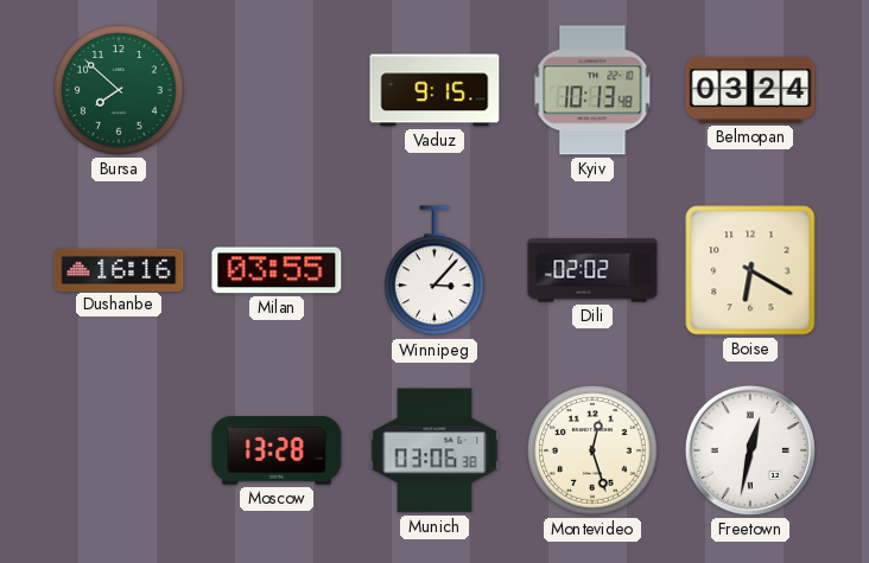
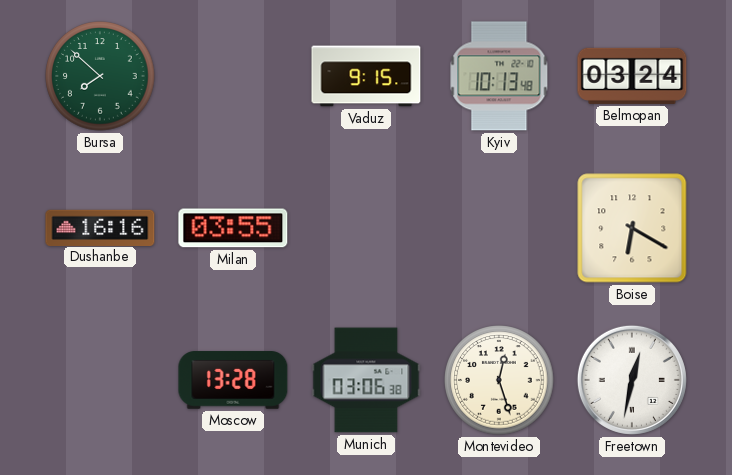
Winnipeg: 3:07 -> none
Dili: 02:02 -> none
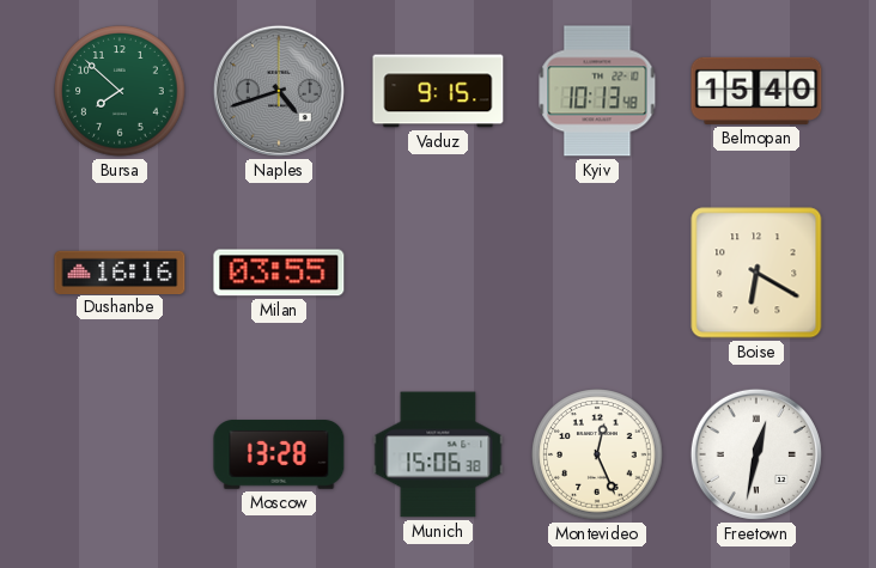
Naples: none -> 4:42
Belmopan: 03:24 -> 15:40
Munich: 03:06 -> 15:06
Montevideo: 12:27 -> 12:26
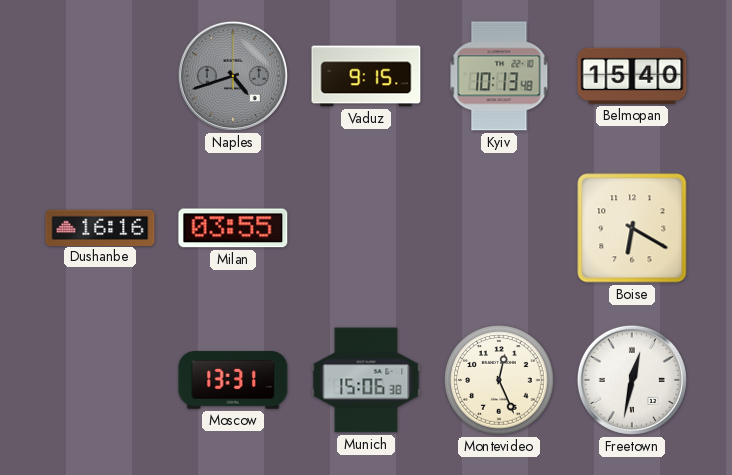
Bursa: 7:52 -> none
Moscow: 13:28 -> 13:31
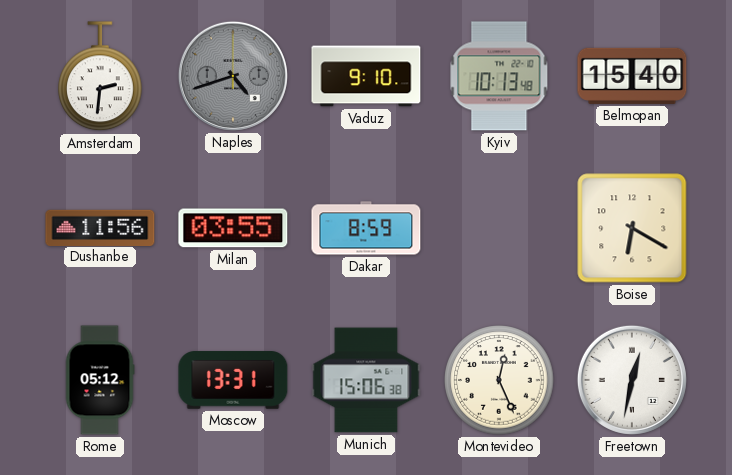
Amsterdam: none -> 2:31
Vaduz: 9:15 -> 9:10
Dushanbe: 16:16 -> 11:56
Dakar: none -> 8:59
Rome: none -> 05:12
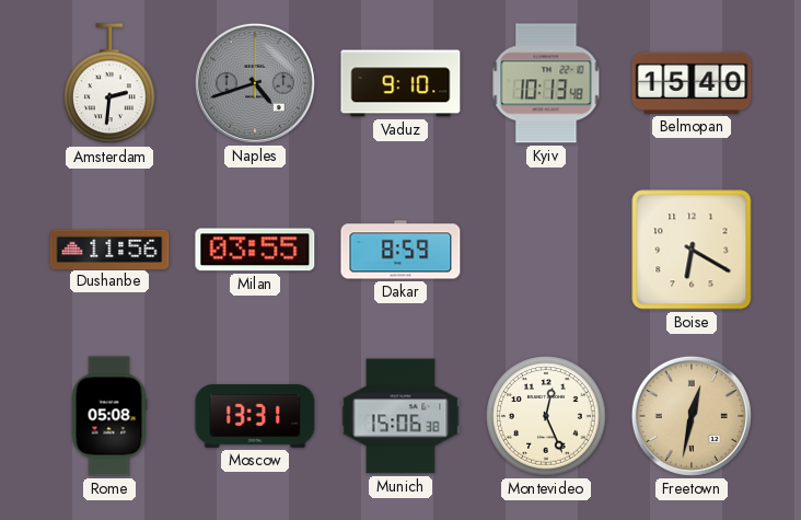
Rome: 05:12 -> 05:08
Freetown dial: white -> champagne
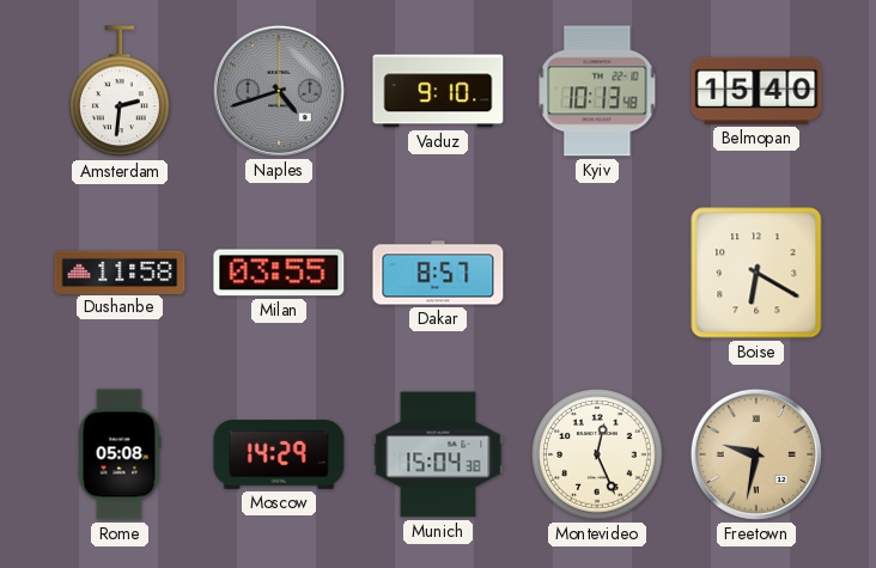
Dushanbe: 11:56 -> 11:58
Dakar: 8:59 -> 8:57
Moscow: 13:31 -> 14:29
Munich: 15:06 -> 15:04
Freetown: 12:32 -> 9:32
